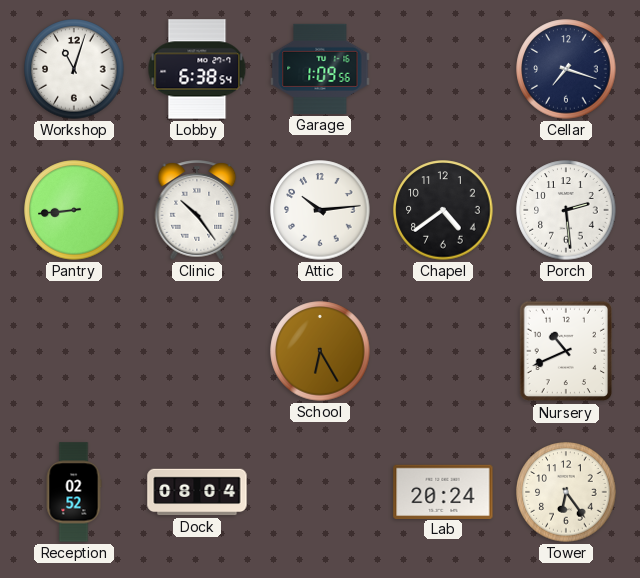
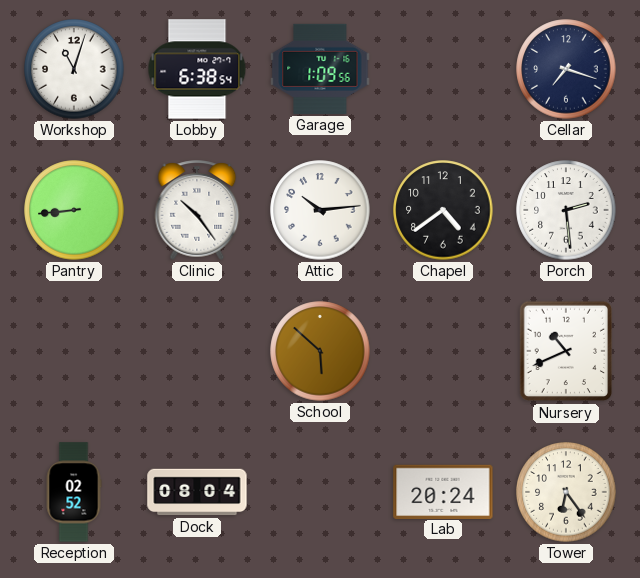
School: 6:25 -> 5:52
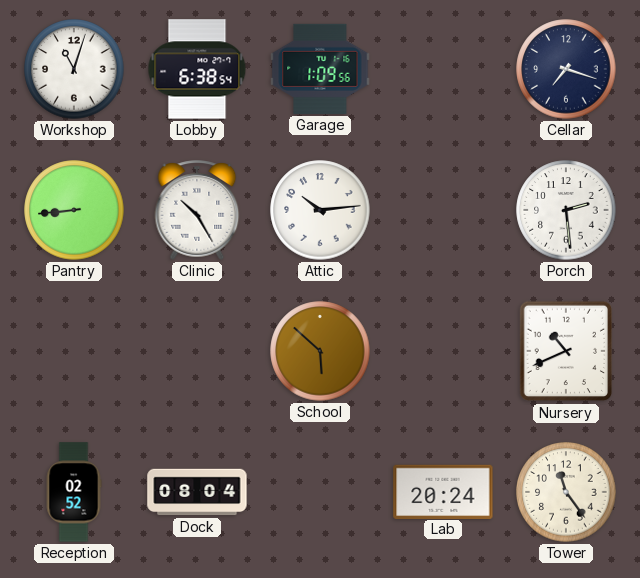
Clinic: 10:24 -> 10:25
Chapel: 4:39 -> none
Tower: 6:24 -> 11:24
